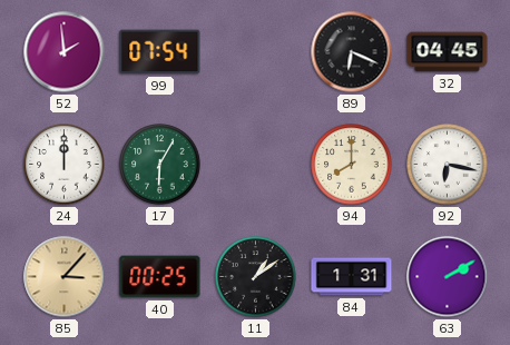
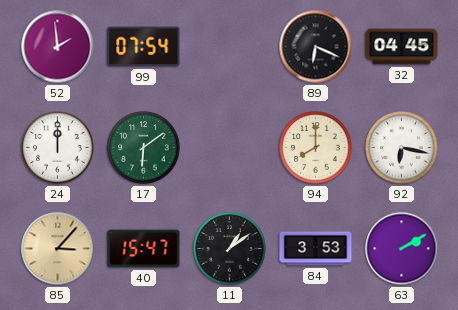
17: 6:05 -> 6:09
40: 00:25 -> 15:47
84: 1:31 -> 3:53
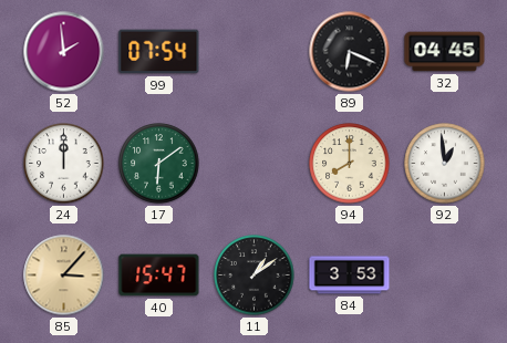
92: 6:17 -> 12:59
63: 2:10 -> none
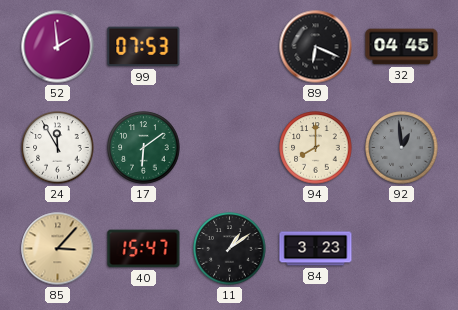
99: 07:54 -> 07:53
24: 12:00 -> 11:55
92 dial: white -> grey
84: 3:53 -> 3:23
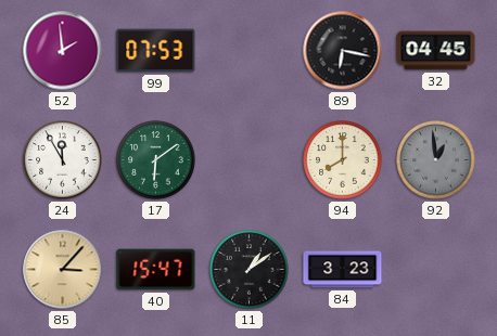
89: 6:19 -> 6:17
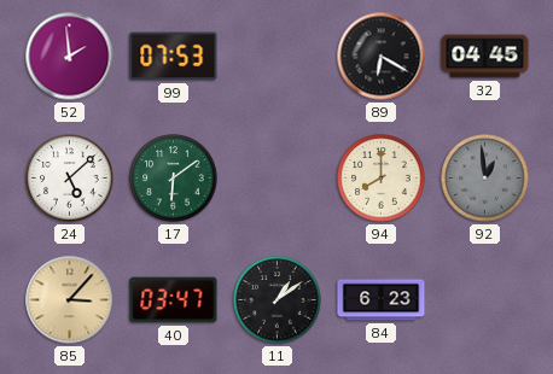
89: 6:17 -> 6:20
24: 11:55 -> 5:08
40: 15:47 -> 03:47
84: 3:23 -> 6:23
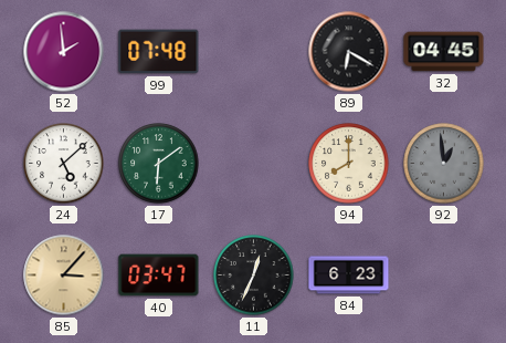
99: 07:53 -> 07:48
11: 1:09 -> 12:34
